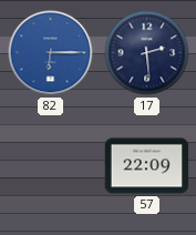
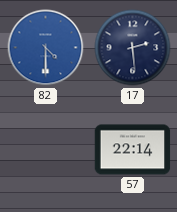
82: 6:15 -> 4:30
57: 22:09 -> 22:14
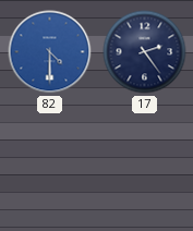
17: 2:29 -> 2:24
57: 22:14 -> none
